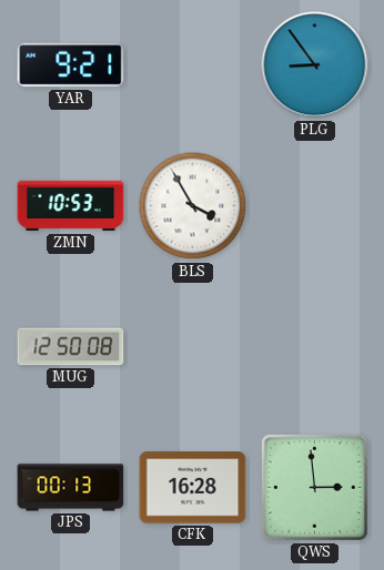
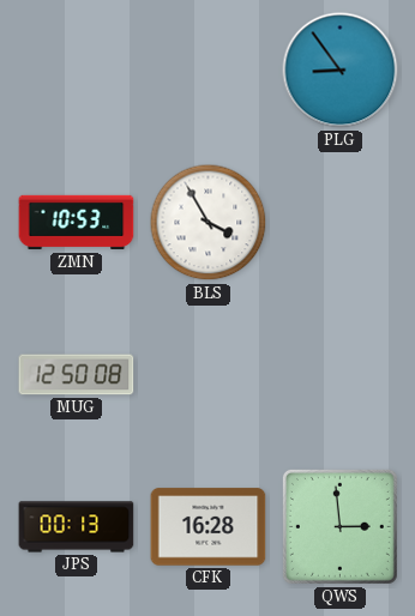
YAR: 9:21 -> none
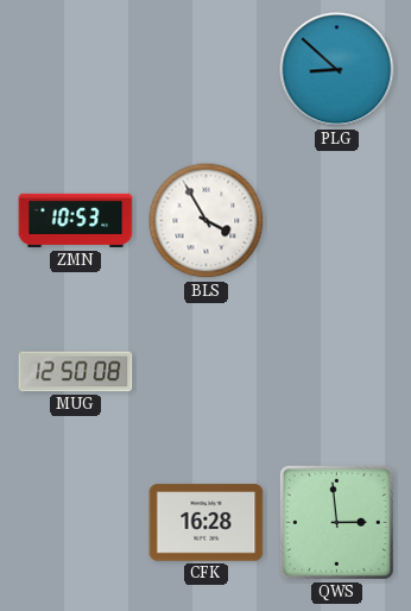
PLG: 8:54 -> 8:52
JPS: 00:13 -> none
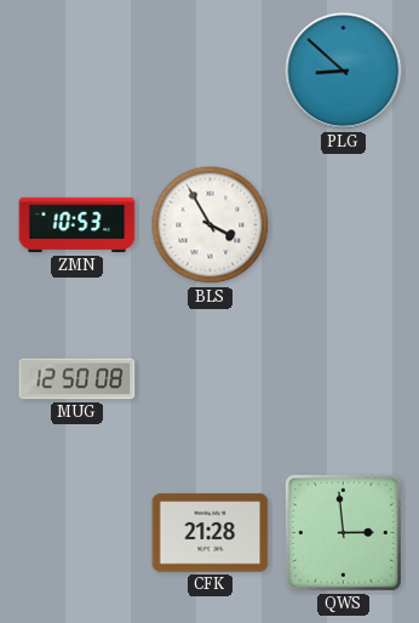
CFK: 16:28 -> 21:28
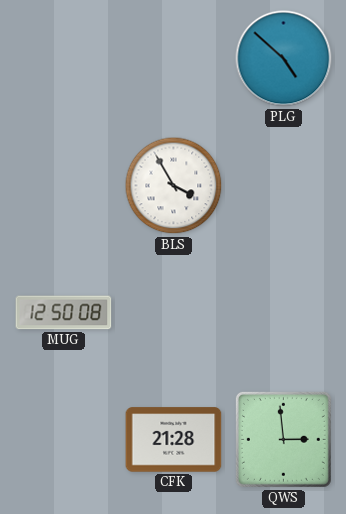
PLG: 8:52 -> 4:52
ZMN: 10:53 -> none
